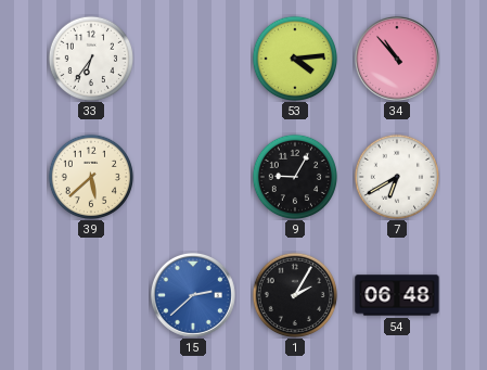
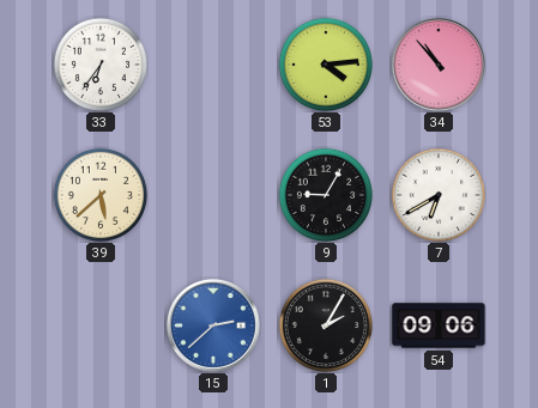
54: 06:48 -> 09:06
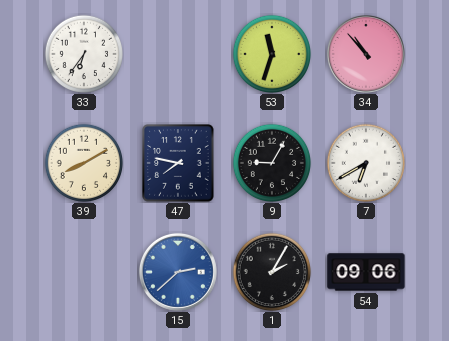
53: 4:14 -> 11:33
39: 5:38 -> 8:10
47: none -> 7:47
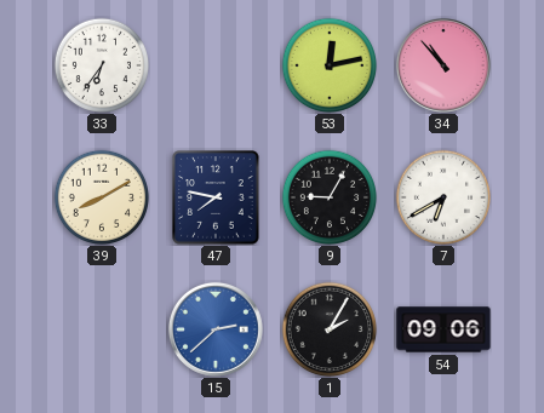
53: 11:33 -> 12:13
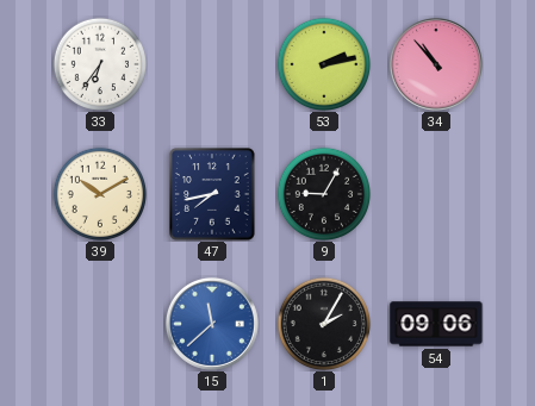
53: 12:13 -> 2:13
39: 8:10 -> 10:10
47: 7:47 -> 7:43
7: 6:40 -> none
15: 2:38 -> 11:38
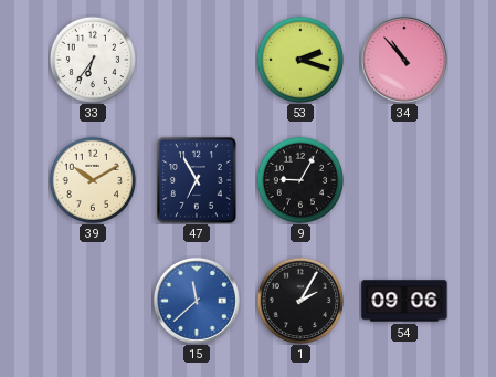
53: 2:13 -> 2:18
47: 7:43 -> 6:55
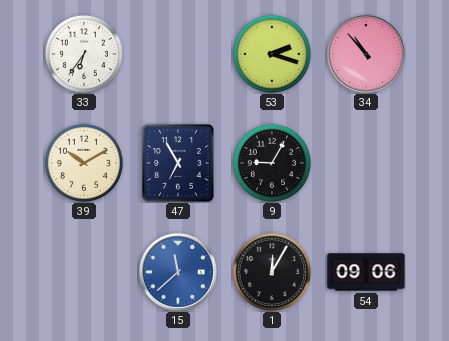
1: 2:05 -> 12:05
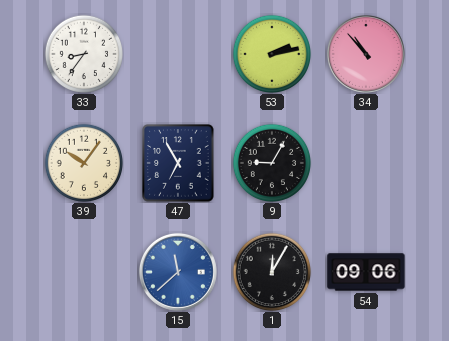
33: 6:36 -> 8:36
53: 2:18 -> 2:13
39: 10:10 -> 10:06
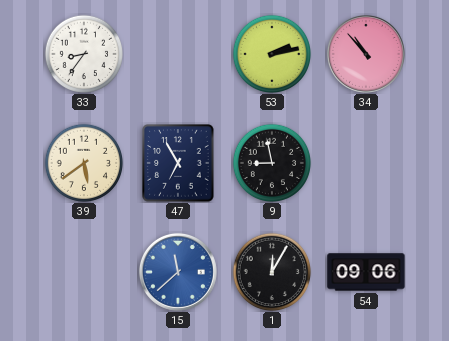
39: 10:06 -> 5:39
9: 9:05 -> 8:58
